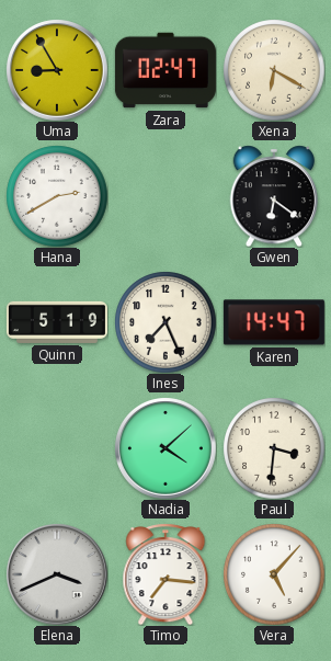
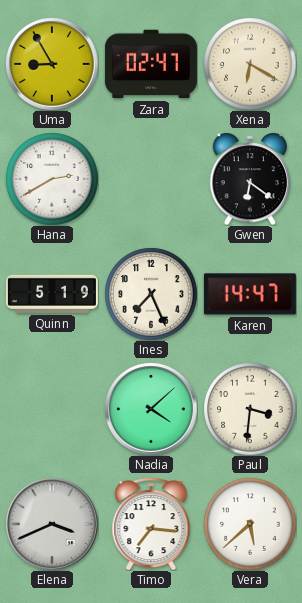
Vera: 5:07 -> 5:38
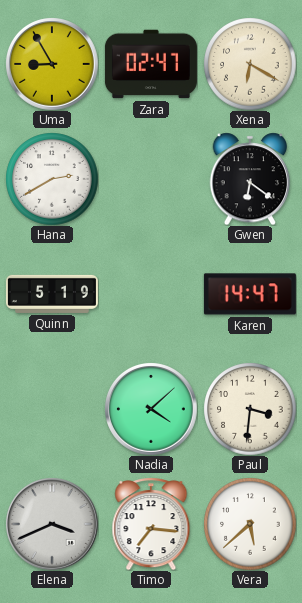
Ines: 7:26 -> none
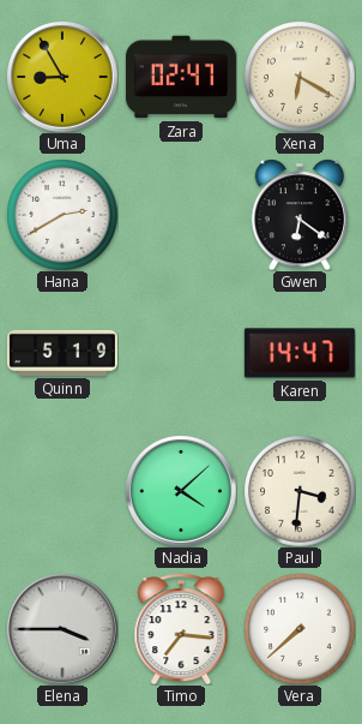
Elena: 3:41 -> 3:45
Vera: 5:38 -> 7:38
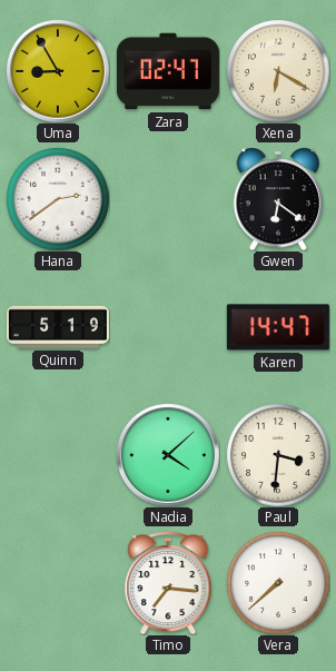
Hana: 2:40 -> 2:39
Elena: 3:45 -> none
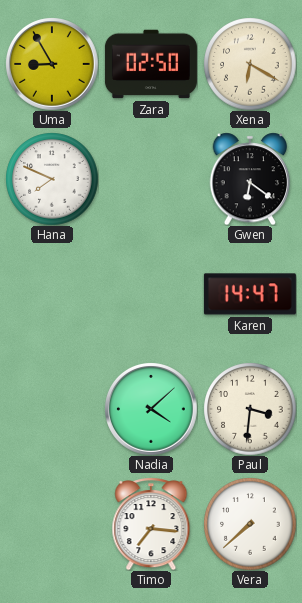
Zara: 02:47 -> 02:50
Hana: 2:39 -> 7:49
Quinn: 5:19 -> none
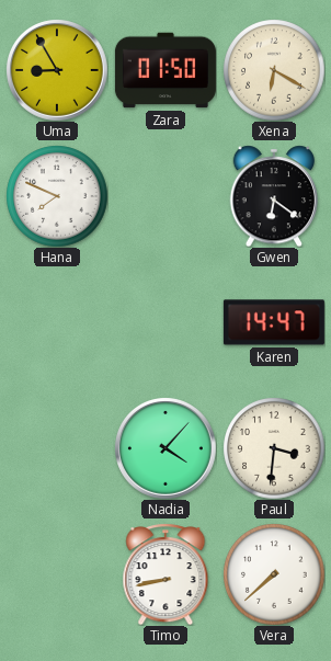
Zara: 02:50 -> 01:50
Nadia: 4:08 -> 4:07
Timo: 7:16 -> 8:43
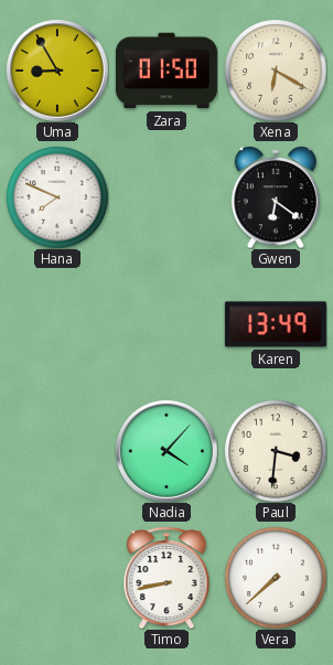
Karen: 14:47 -> 13:49
